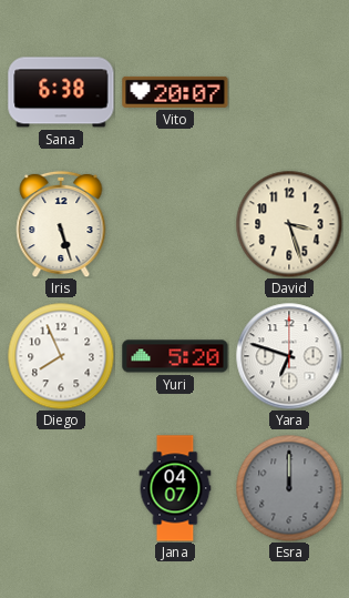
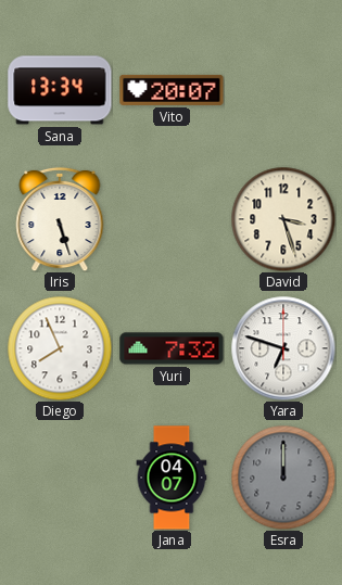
Sana: 6:38 -> 13:34
Yuri: 5:20 -> 7:32
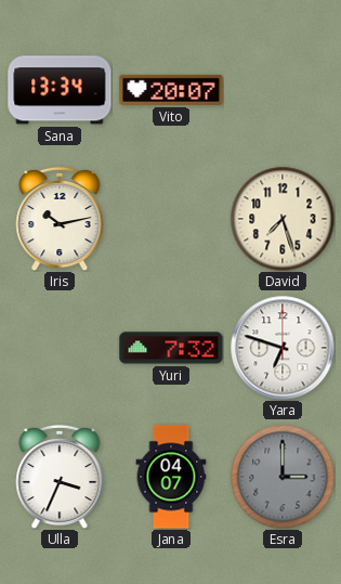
Iris: 5:27 -> 10:13
David: 3:27 -> 7:27
Diego: 7:56 -> none
Ulla: none -> 3:34
Esra: 12:00 -> 3:00
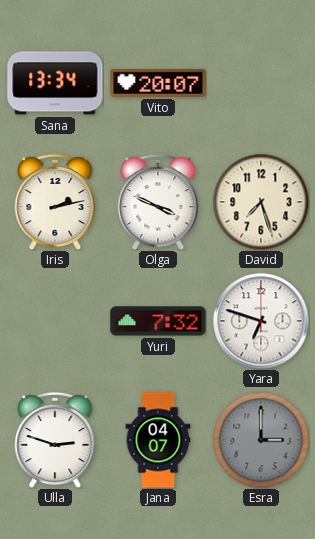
Iris: 10:13 -> 2:13
Olga: none -> 3:49
Ulla: 3:34 -> 2:48
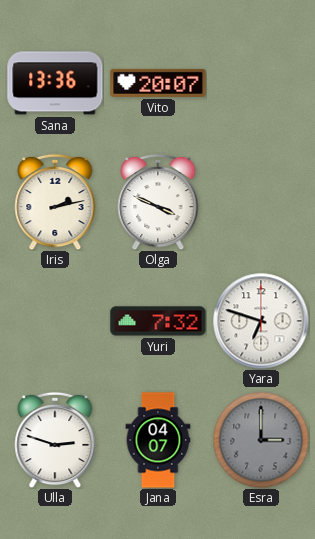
Sana: 13:34 -> 13:36
David: 7:27 -> none
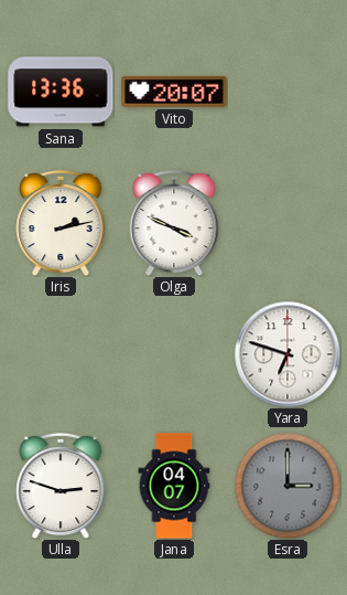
Yuri: 7:32 -> none
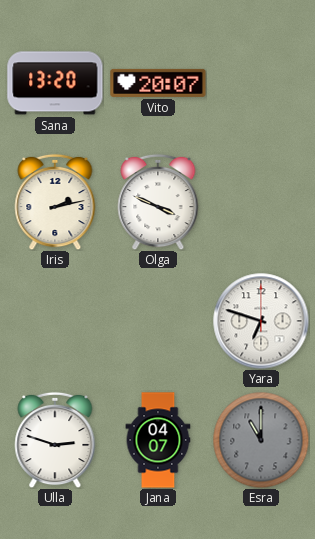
Sana: 13:36 -> 13:20
Esra: 3:00 -> 11:00
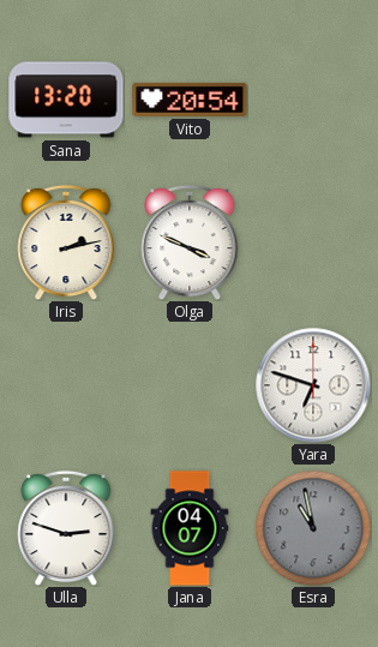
Vito: 20:07 -> 20:54
Esra: 11:00 -> 10:58
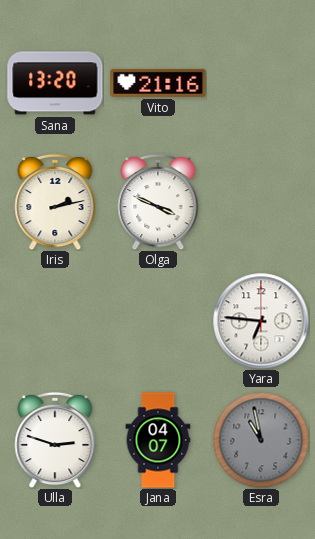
Vito: 20:54 -> 21:16
Yara: 6:48 -> 6:46
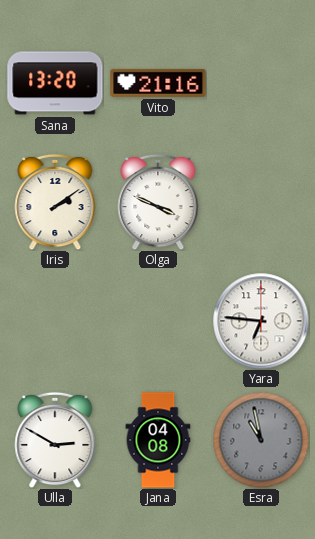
Iris: 2:13 -> 2:09
Ulla: 2:48 -> 2:50
Jana: 04:07 -> 04:08
